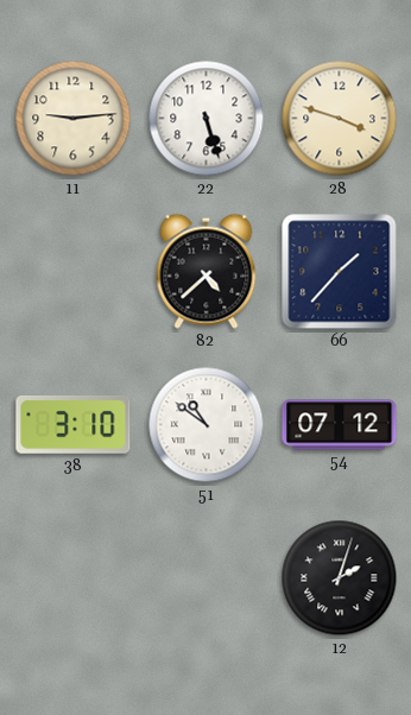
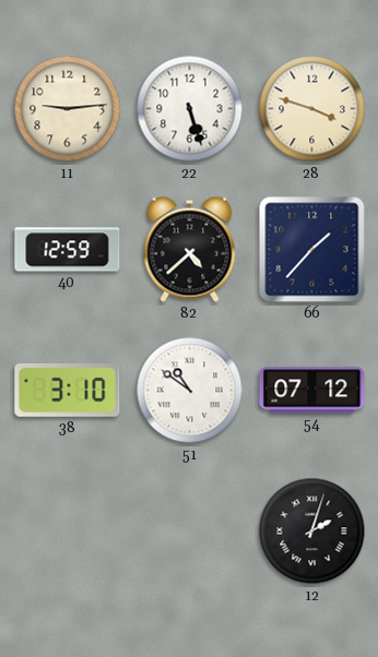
40: none -> 12:59
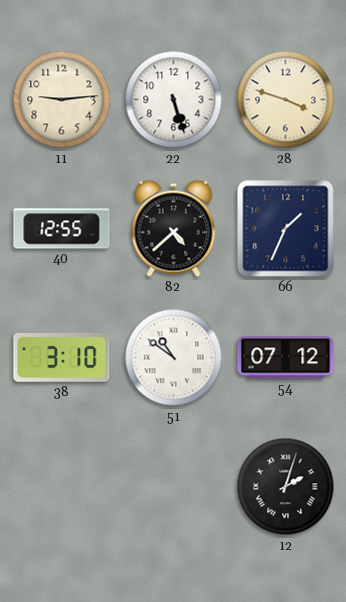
40: 12:59 -> 12:55
66: 1:37 -> 1:34
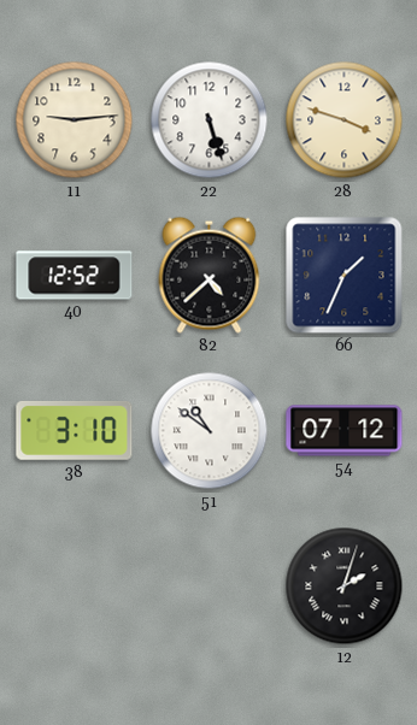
40: 12:55 -> 12:52
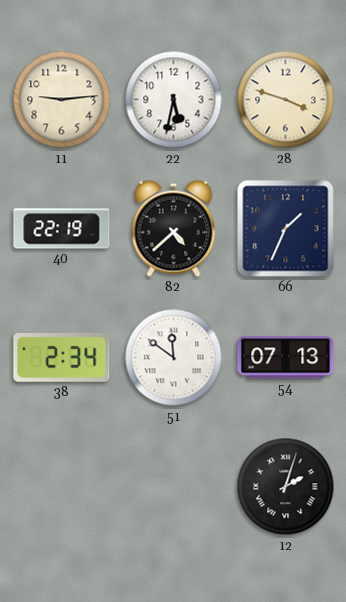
22: 5:27 -> 5:32
40: 12:52 -> 22:19
38: 3:10 -> 2:34
51: 10:51 -> 11:51
54: 07:12 -> 07:13
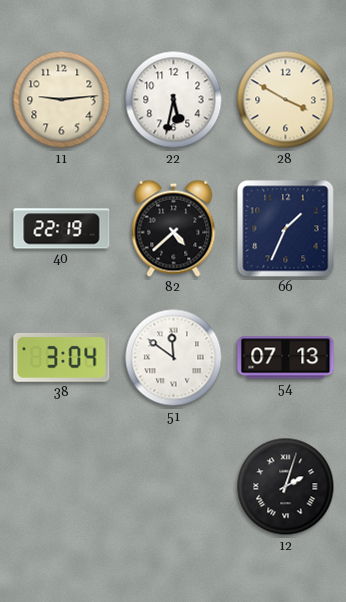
28: 3:48 -> 3:50
38: 2:34 -> 3:04
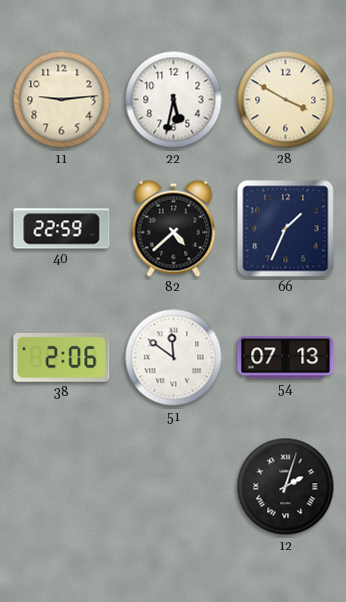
40: 22:19 -> 22:59
38: 3:04 -> 2:06
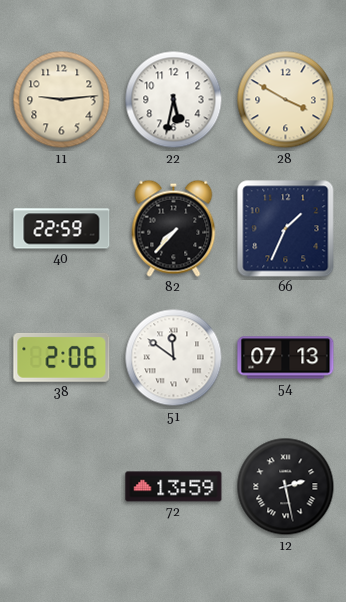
82: 4:38 -> 7:37
72: none -> 13:59
12: 2:03 -> 2:28
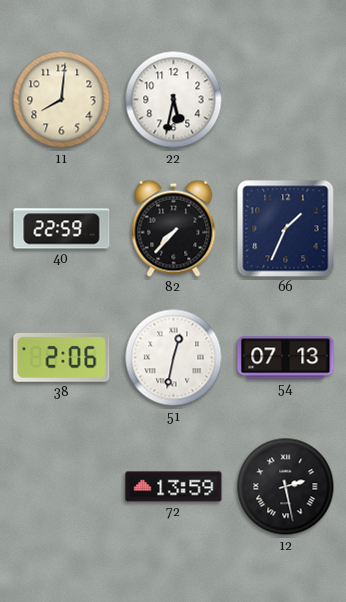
11: 9:14 -> 8:01
28: 3:50 -> none
51: 11:51 -> 12:32
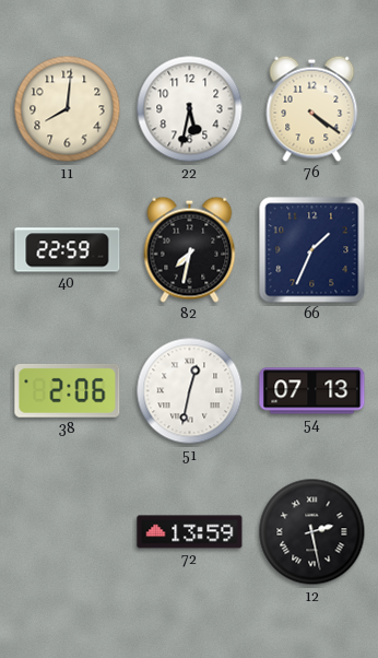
76: none -> 4:21
82: 7:37 -> 7:32
